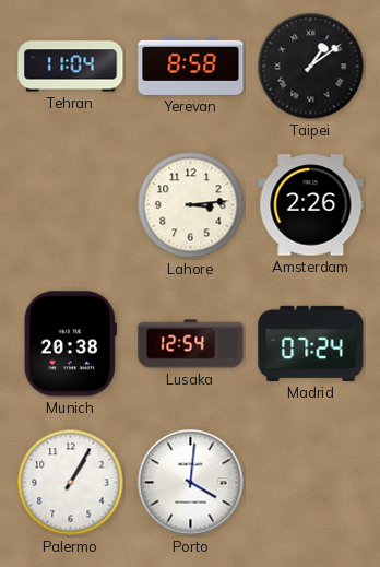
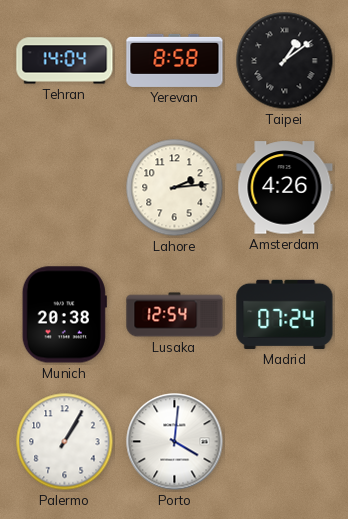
Tehran: 11:04 -> 14:04
Lahore: 3:14 -> 2:14
Amsterdam: 2:26 -> 4:26
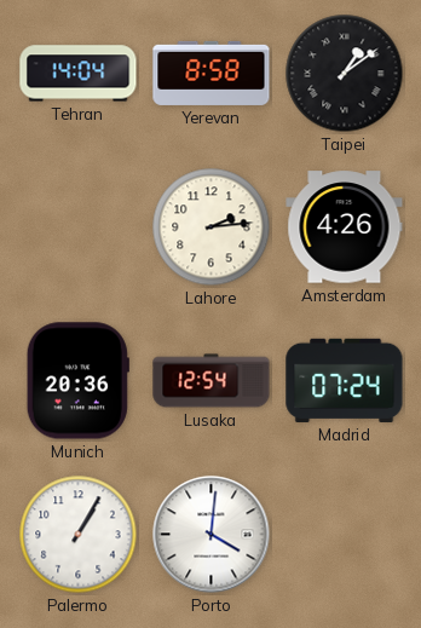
Munich: 20:38 -> 20:36
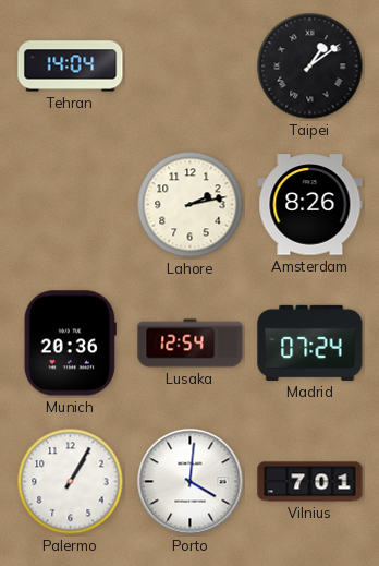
Yerevan: 8:58 -> none
Lahore: 2:14 -> 2:13
Amsterdam: 4:26 -> 8:26
Vilnius: none -> 7:01
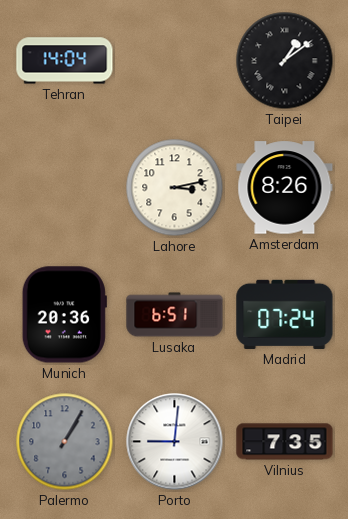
Lahore: 2:13 -> 3:13
Lusaka: 12:54 -> 6:51
Palermo dial: white -> grey
Porto: 4:01 -> 9:01
Vilnius: 7:01 -> 7:35
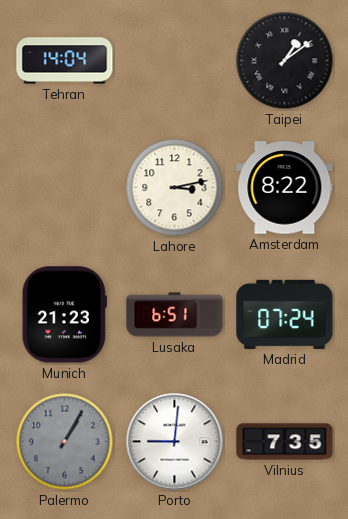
Amsterdam: 8:26 -> 8:22
Munich: 20:36 -> 21:23
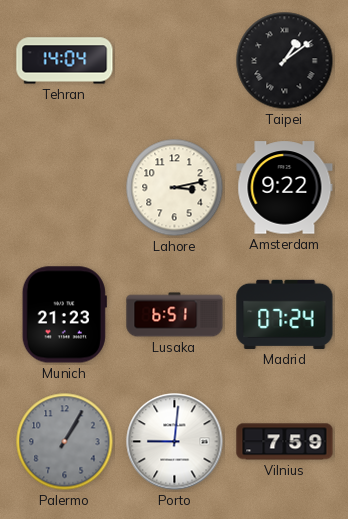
Amsterdam: 8:22 -> 9:22
Vilnius: 7:35 -> 7:59
